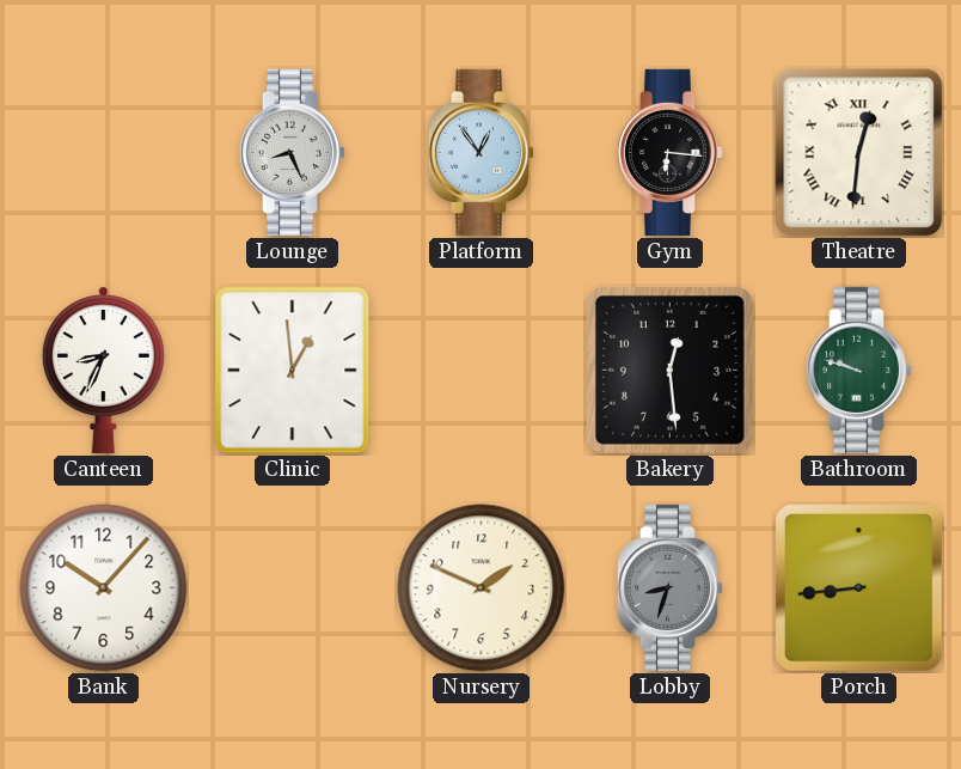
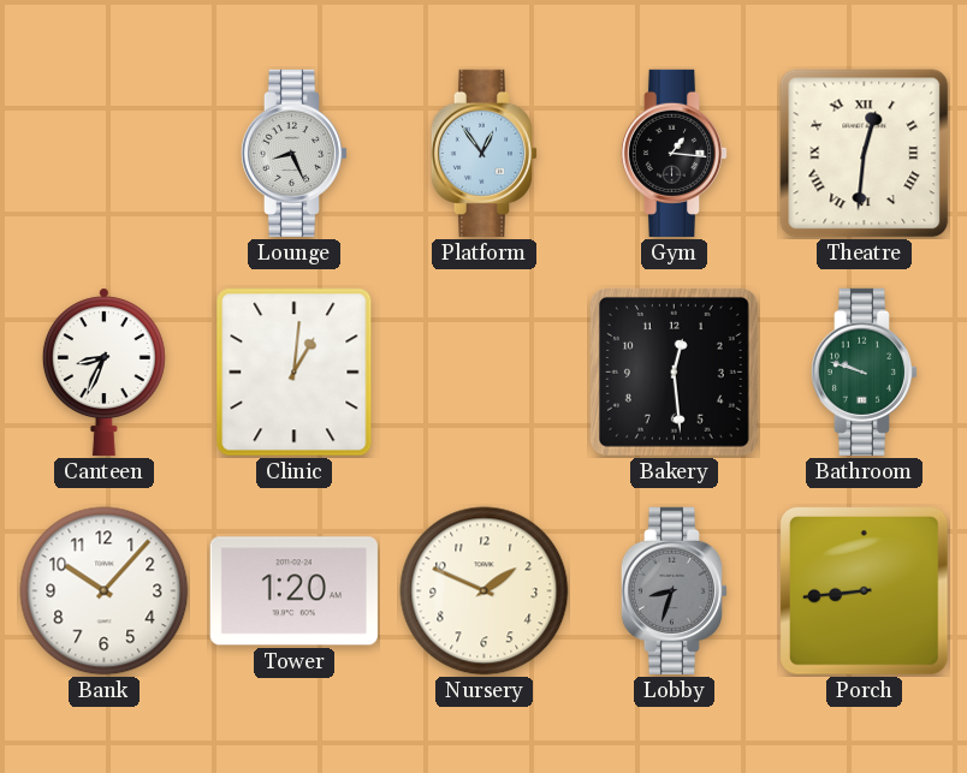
Gym: 6:16 -> 1:16
Clinic: 12:59 -> 1:01
Tower: none -> 1:20
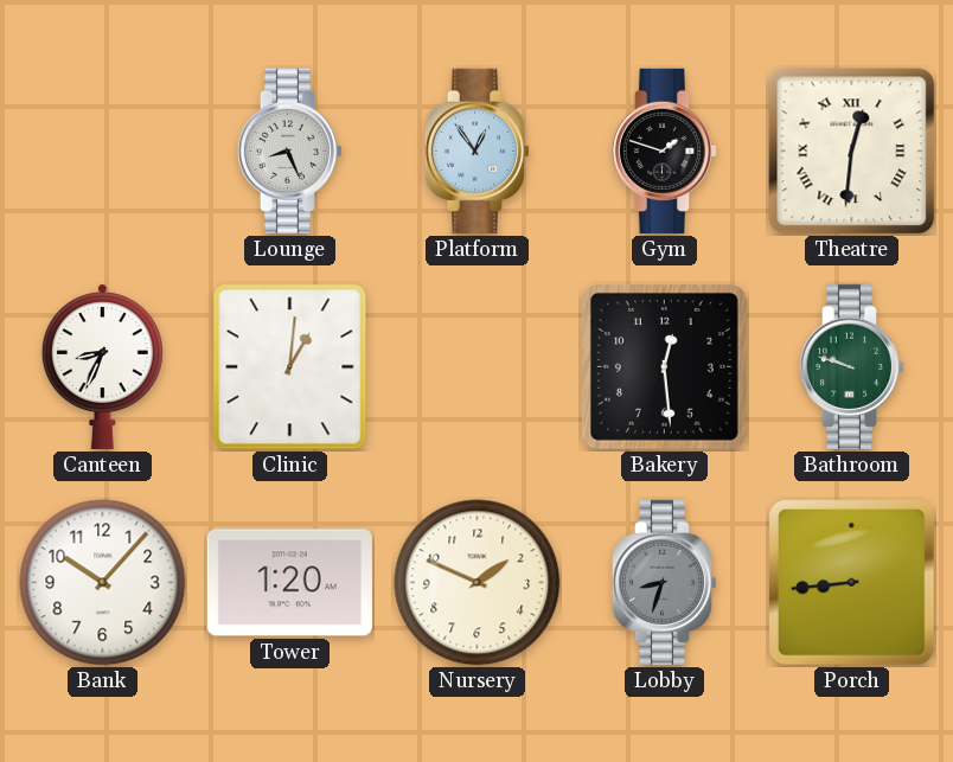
Gym: 1:16 -> 1:48
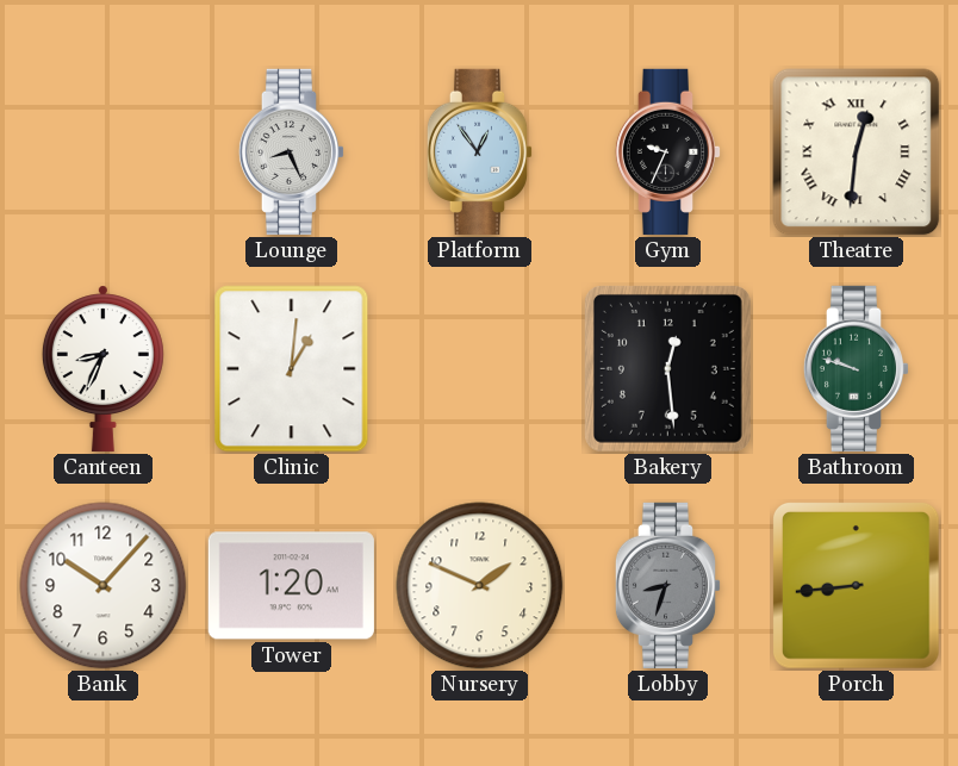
Gym: 1:48 -> 9:34
